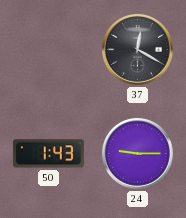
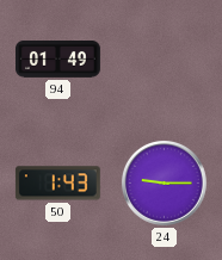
94: none -> 01:49
37: 12:20 -> none
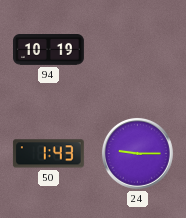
94: 01:49 -> 10:19
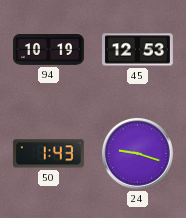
45: none -> 12:53
24: 9:15 -> 9:18
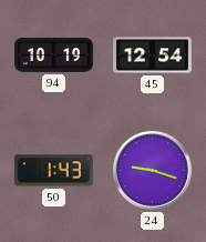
45: 12:53 -> 12:54
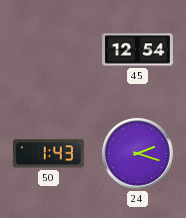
94: 10:19 -> none
24: 9:18 -> 2:18
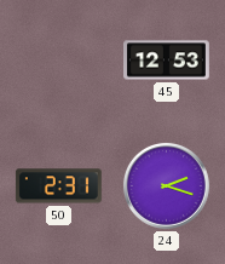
45: 12:54 -> 12:53
50: 1:43 -> 2:31
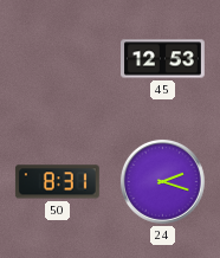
50: 2:31 -> 8:31
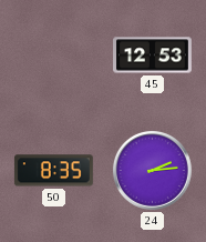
50: 8:31 -> 8:35
24: 2:18 -> 2:14
